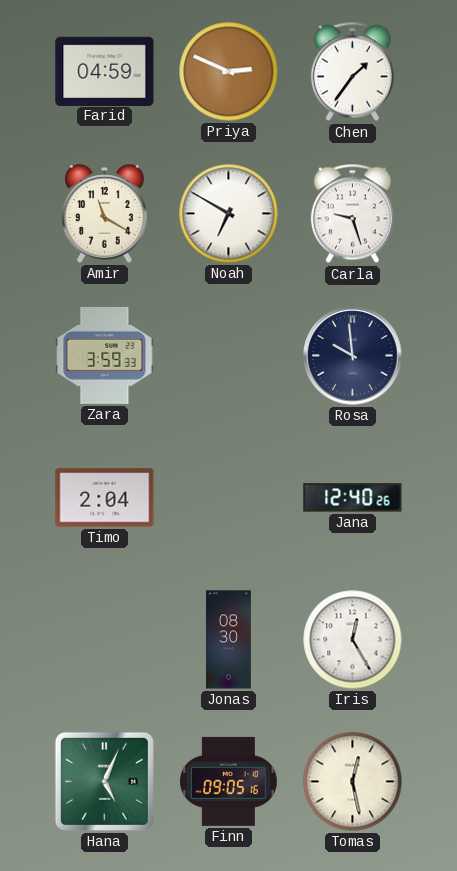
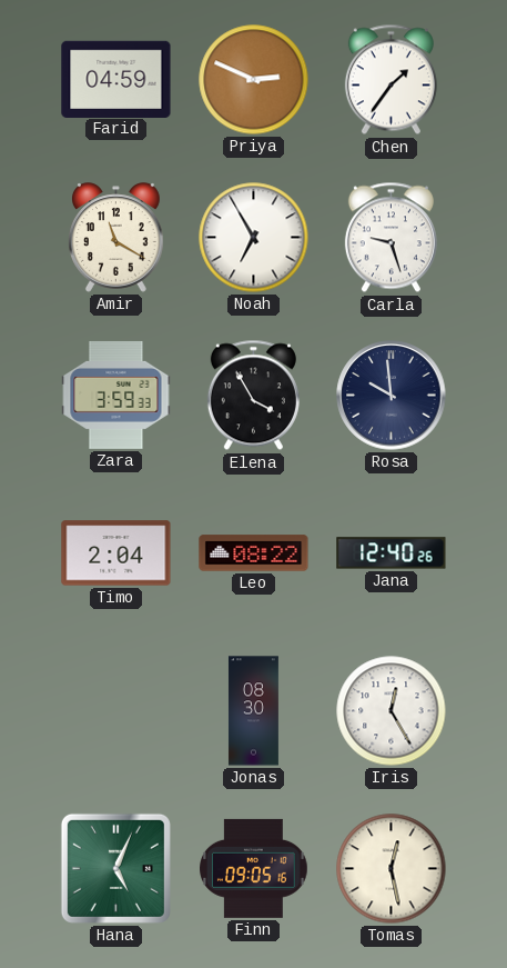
Noah: 6:50 -> 6:55
Elena: none -> 3:55
Leo: none -> 08:22
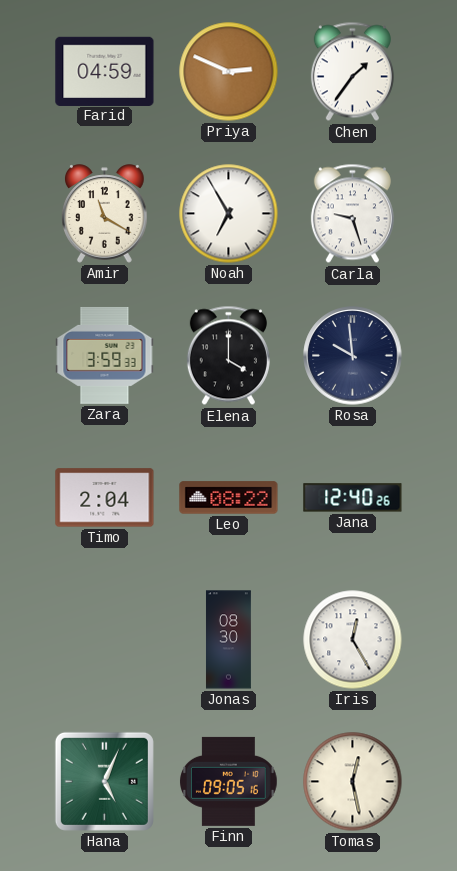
Elena: 3:55 -> 4:00
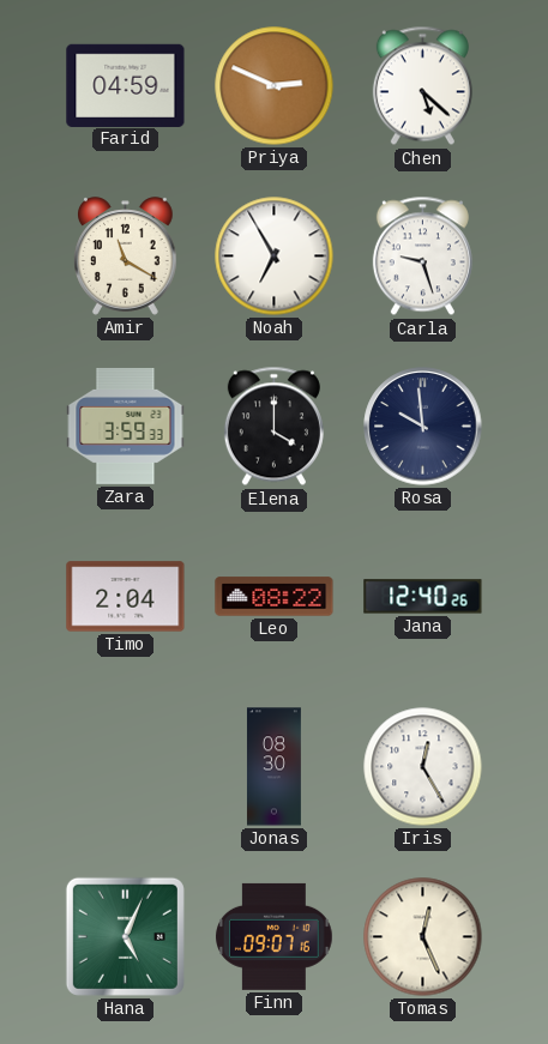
Chen: 1:36 -> 5:22
Finn: 09:05 -> 09:07
Tomas: 12:28 -> 12:26
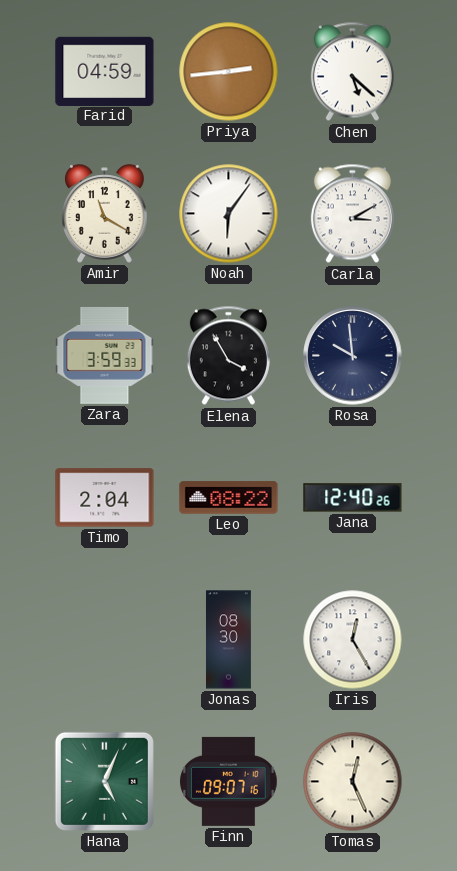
Priya: 2:49 -> 2:44
Noah: 6:55 -> 6:06
Carla: 9:27 -> 3:10
Elena: 4:00 -> 3:55
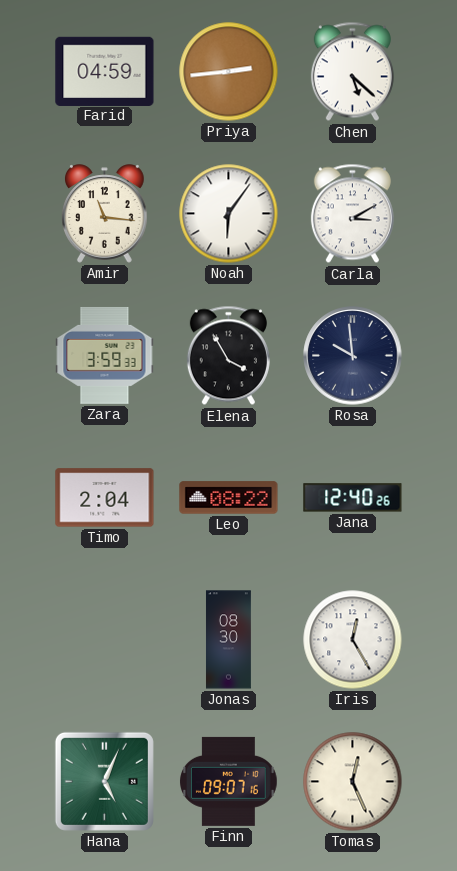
Amir: 11:20 -> 11:16
